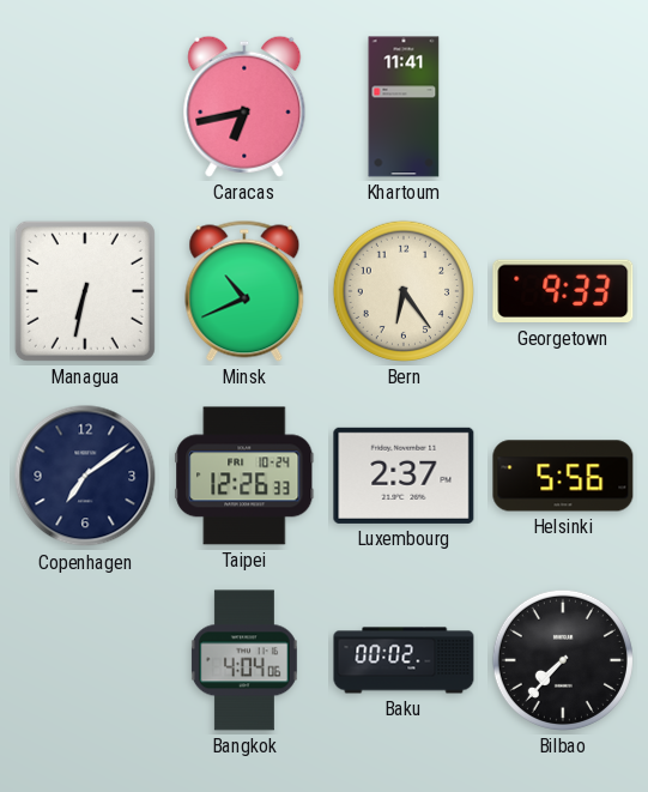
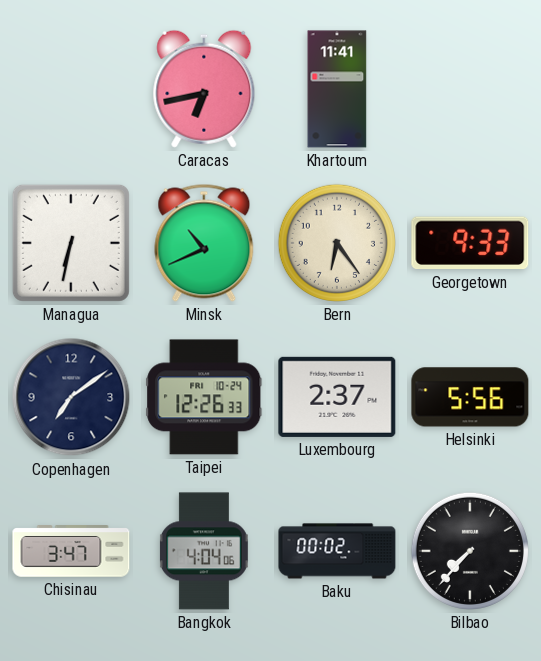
Chisinau: none -> 3:47
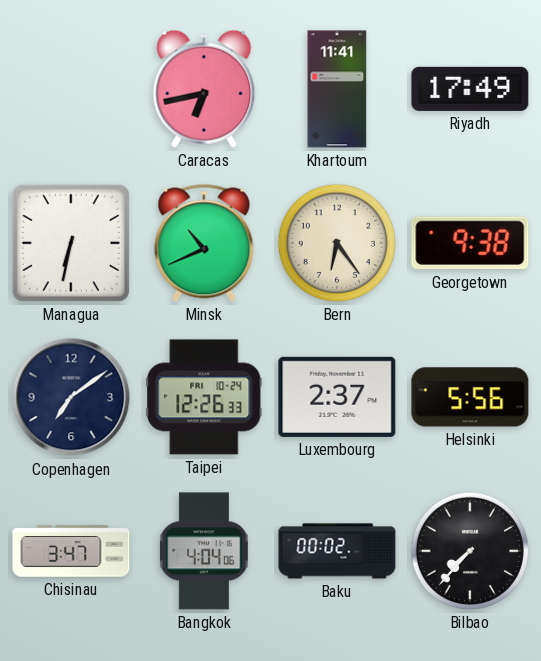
Riyadh: none -> 17:49
Georgetown: 9:33 -> 9:38
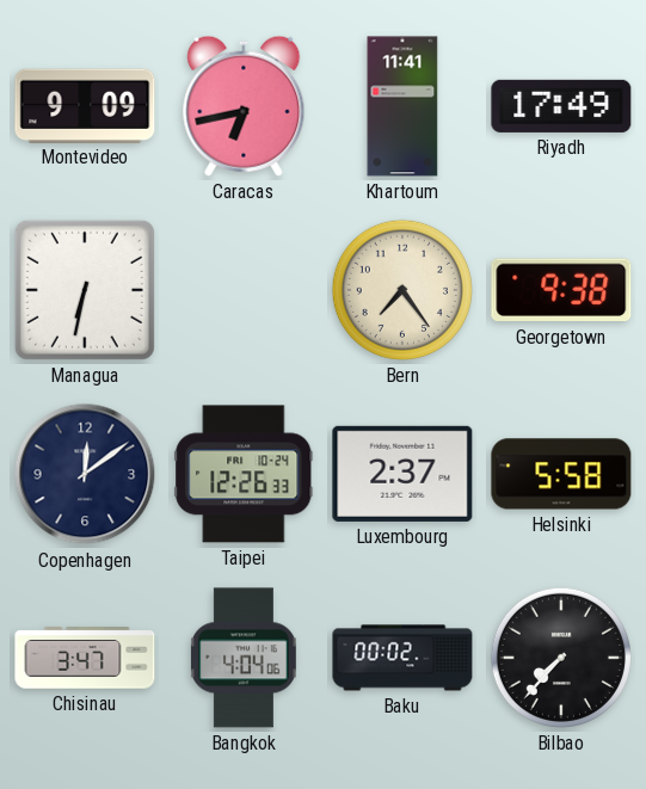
Montevideo: none -> 9:09
Minsk: 10:41 -> none
Bern: 6:24 -> 7:24
Copenhagen: 7:09 -> 12:09
Helsinki: 5:56 -> 5:58
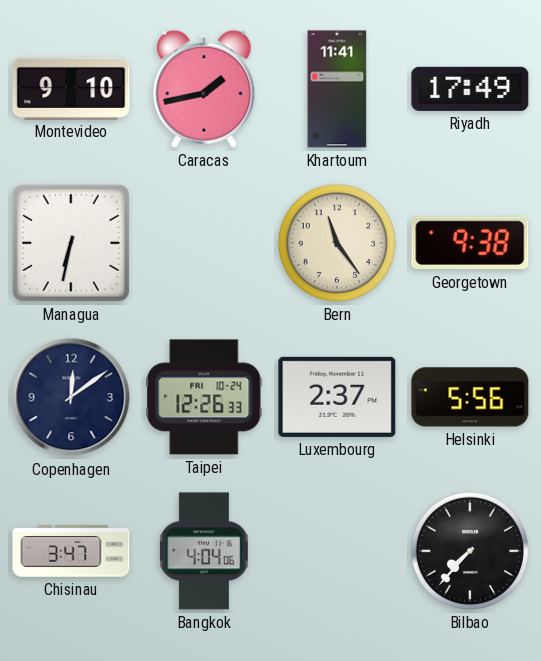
Montevideo: 9:09 -> 9:10
Caracas: 6:43 -> 1:43
Bern: 7:24 -> 11:24
Helsinki: 5:58 -> 5:56
Baku: 00:02 -> none
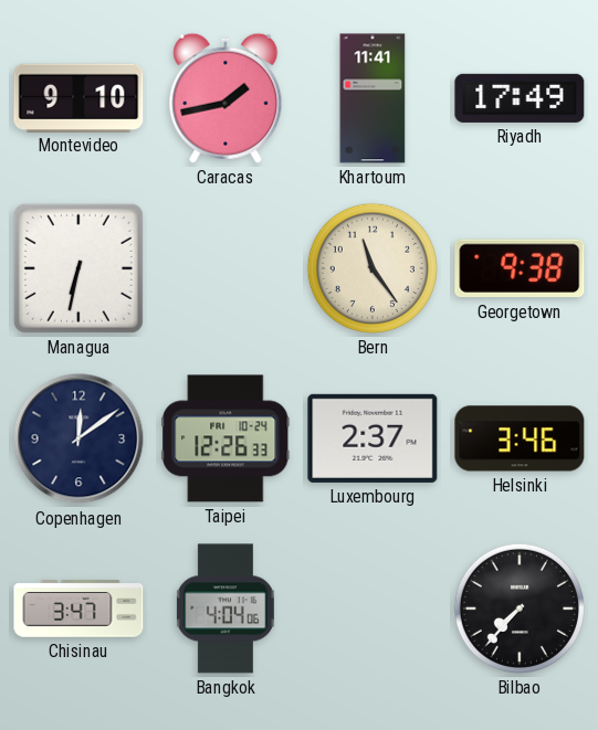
Helsinki: 5:56 -> 3:46
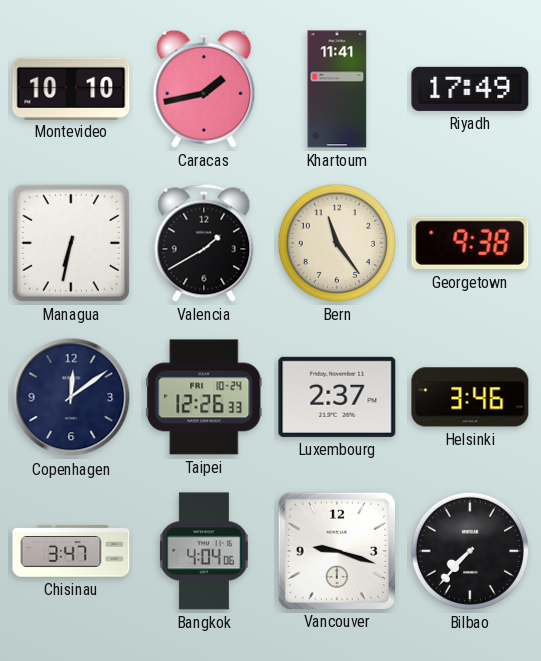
Montevideo: 9:10 -> 10:10
Valencia: none -> 1:40
Vancouver: none -> 9:18
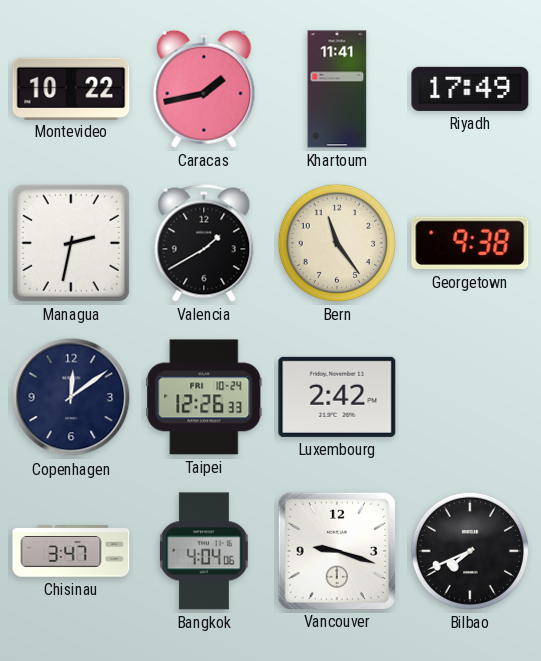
Montevideo: 10:10 -> 10:22
Managua: 6:32 -> 2:32
Luxembourg: 2:37 -> 2:42
Helsinki: 3:46 -> none
Bilbao: 7:37 -> 7:41
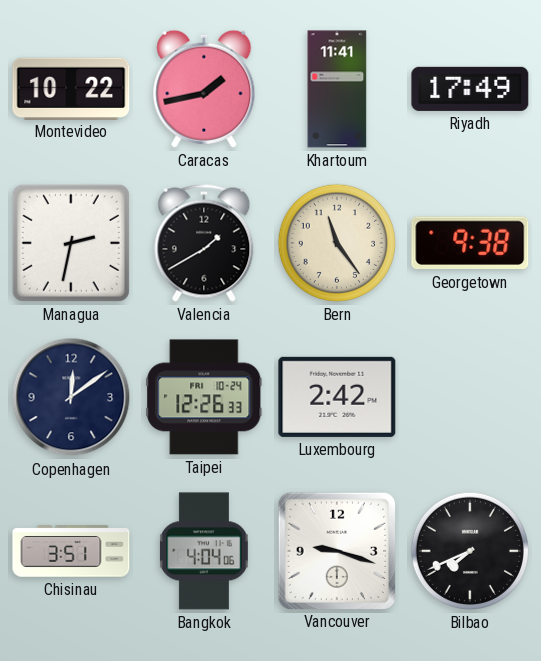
Chisinau: 3:47 -> 3:51
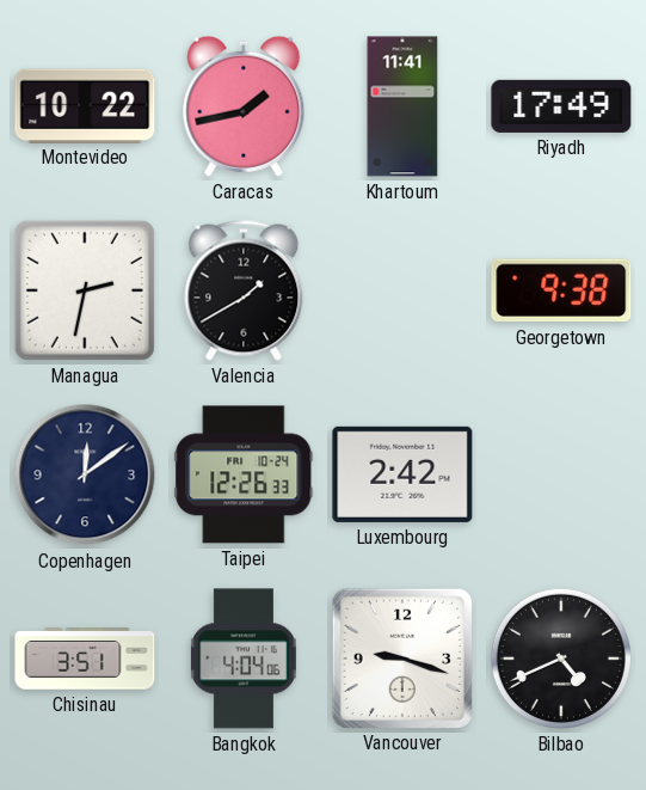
Bern: 11:24 -> none
Bilbao: 7:41 -> 4:41
